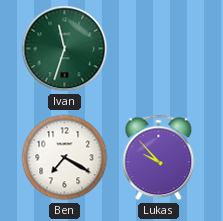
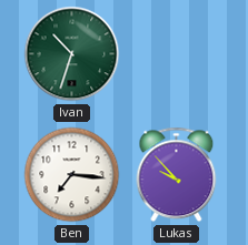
Ivan: 11:33 -> 10:33
Ben: 7:20 -> 7:16
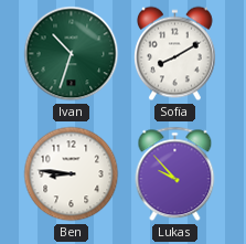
Sofia: none -> 8:10
Ben: 7:16 -> 8:46
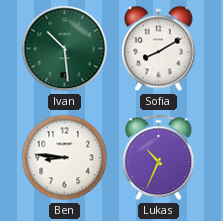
Ivan: 10:33 -> 10:29
Lukas: 9:53 -> 10:34
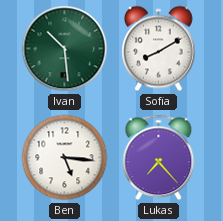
Ben: 8:46 -> 5:16
Lukas: 10:34 -> 7:23
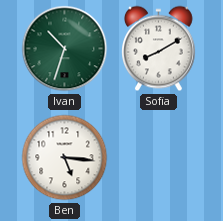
Ivan: 10:29 -> 10:33
Lukas: 7:23 -> none
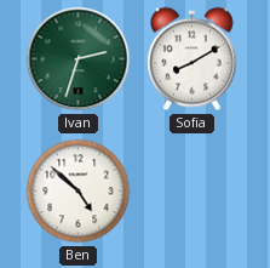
Ivan: 10:33 -> 2:33
Ben: 5:16 -> 4:52
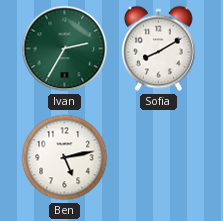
Ivan: 2:33 -> 2:35
Ben: 4:52 -> 5:13
